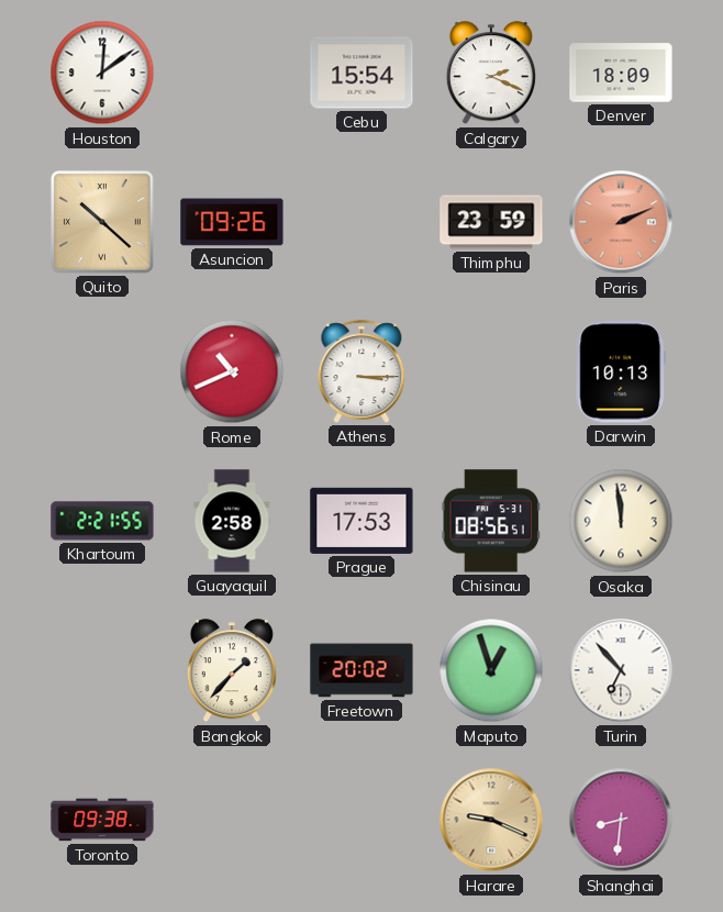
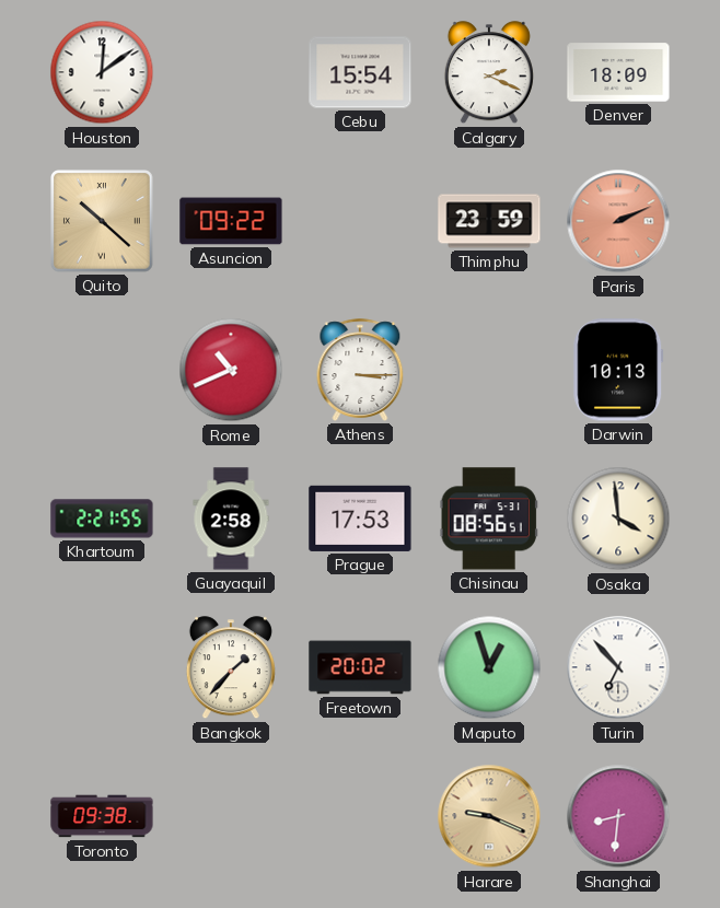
Asuncion: 09:26 -> 09:22
Osaka: 11:59 -> 3:59
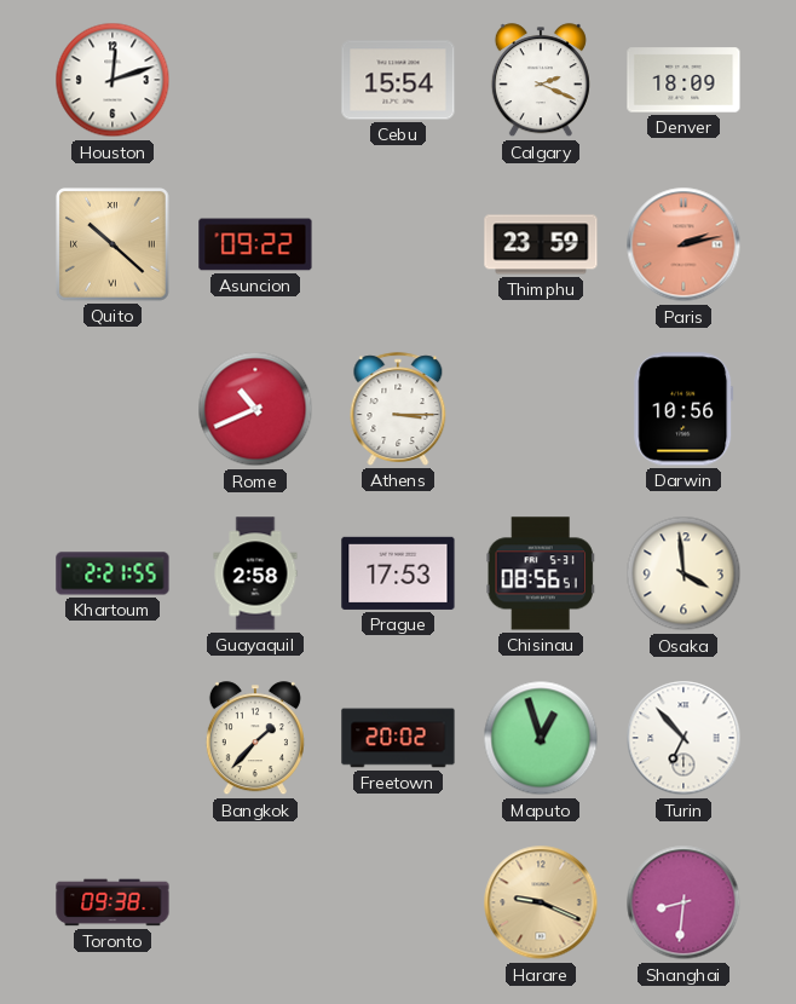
Houston: 12:09 -> 12:12
Paris: 2:11 -> 2:13
Darwin: 10:13 -> 10:56
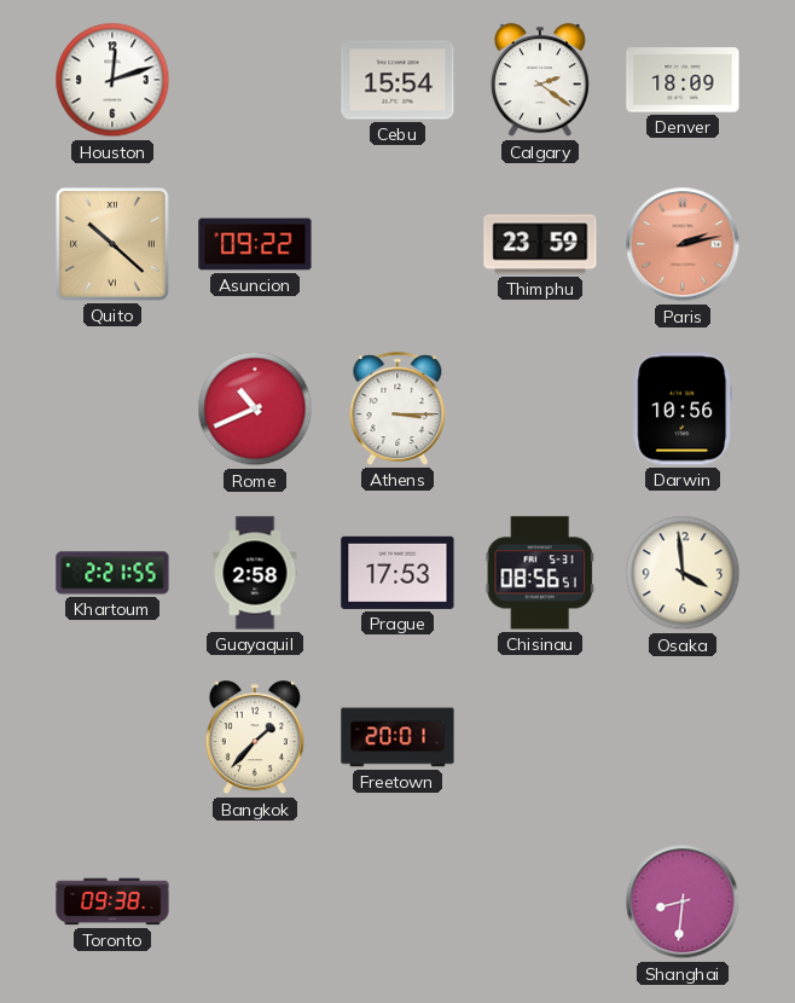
Calgary: 2:19 -> 2:21
Freetown: 20:02 -> 20:01
Maputo: 12:57 -> none
Turin: 6:53 -> none
Harare: 9:19 -> none
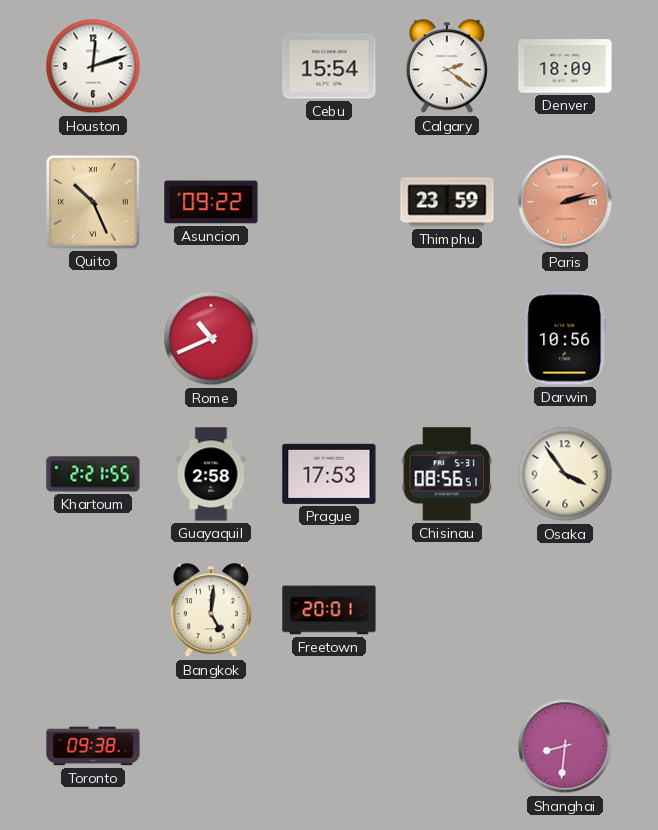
Quito: 10:22 -> 10:26
Athens: 3:15 -> none
Osaka: 3:59 -> 3:54
Bangkok: 1:37 -> 5:01
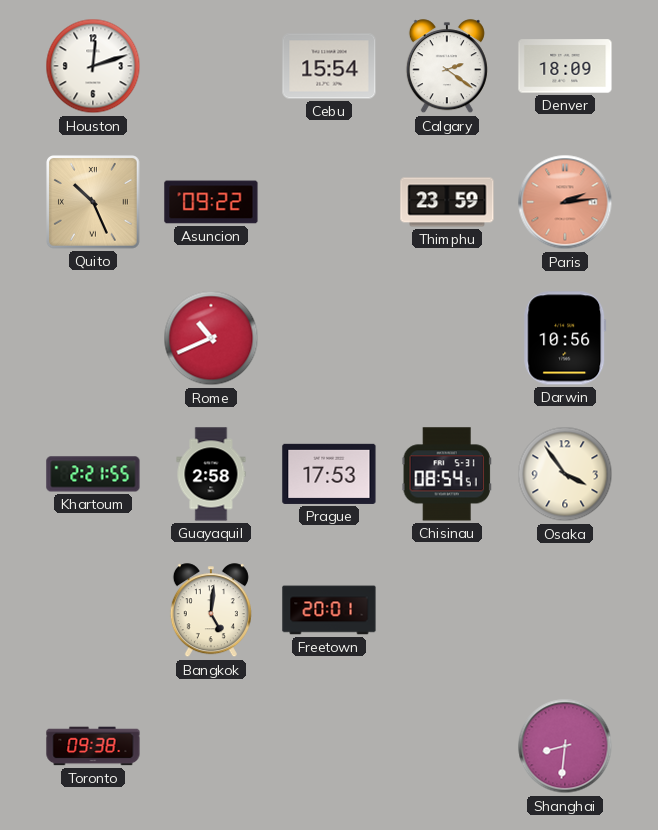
Paris: 2:13 -> 2:14
Chisinau: 08:56 -> 08:54
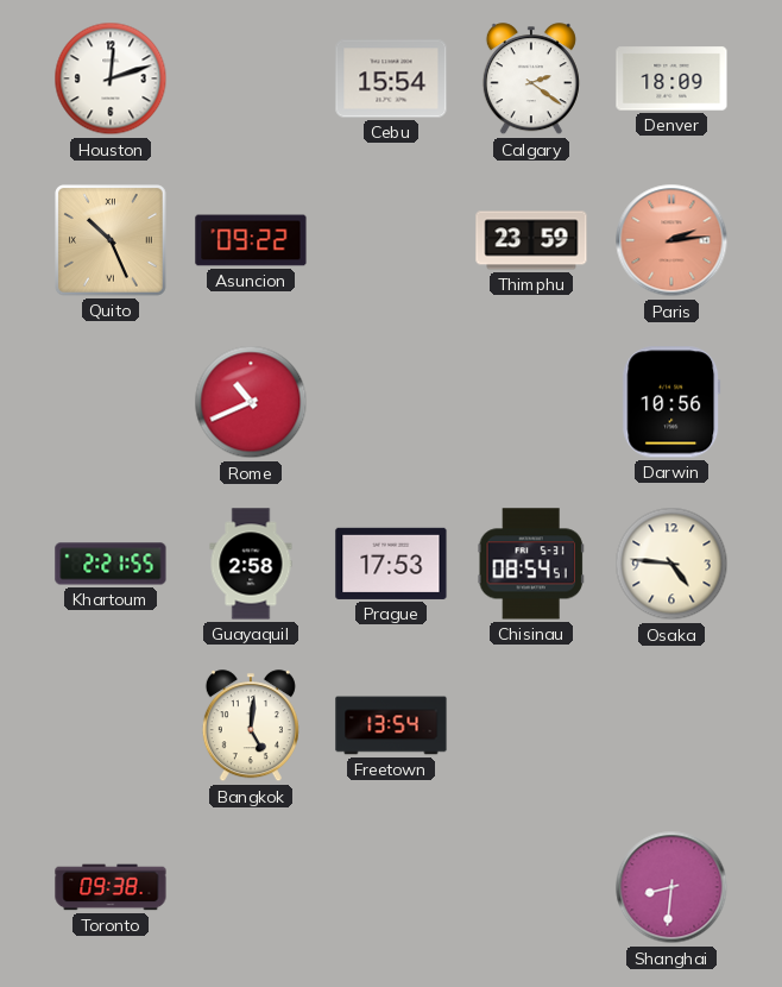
Osaka: 3:54 -> 4:46
Freetown: 20:01 -> 13:54
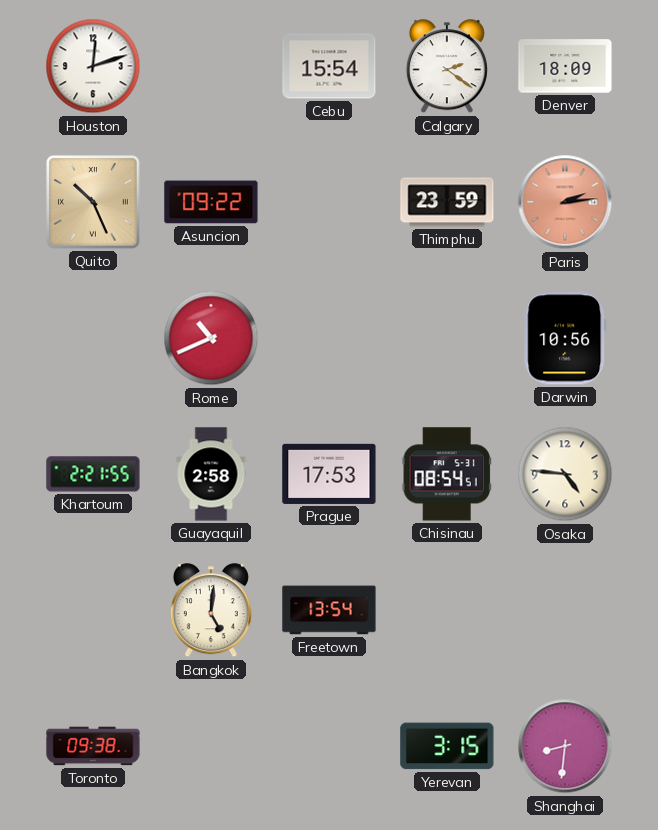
Yerevan: none -> 3:15
